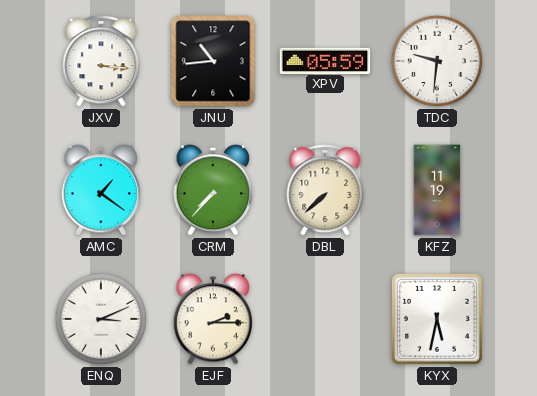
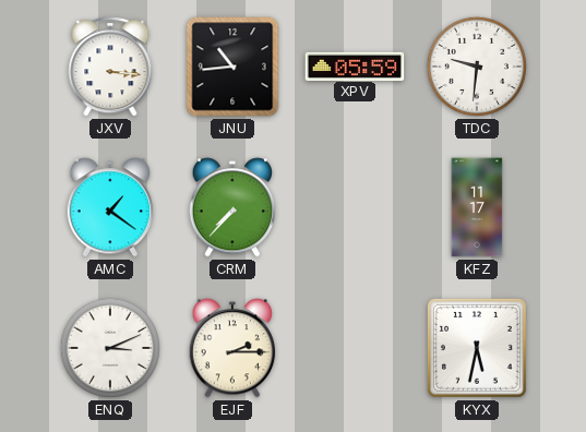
DBL: 7:38 -> none
KFZ: 11:19 -> 11:17
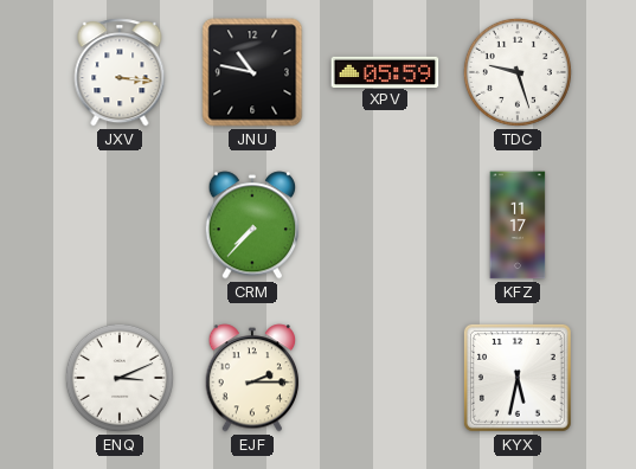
JNU: 10:44 -> 10:47
TDC: 9:31 -> 9:27
AMC: 1:21 -> none
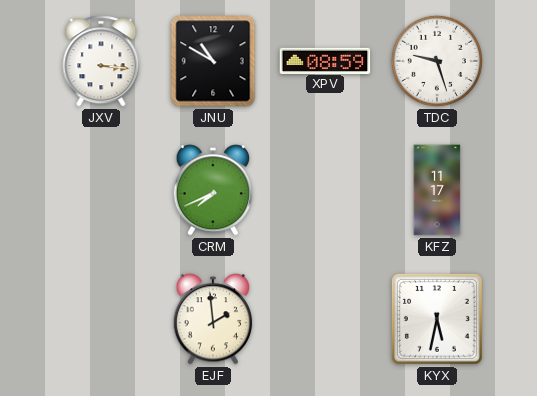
JNU: 10:47 -> 10:50
XPV: 05:59 -> 08:59
CRM: 7:37 -> 7:41
ENQ: 3:11 -> none
EJF: 2:15 -> 1:59
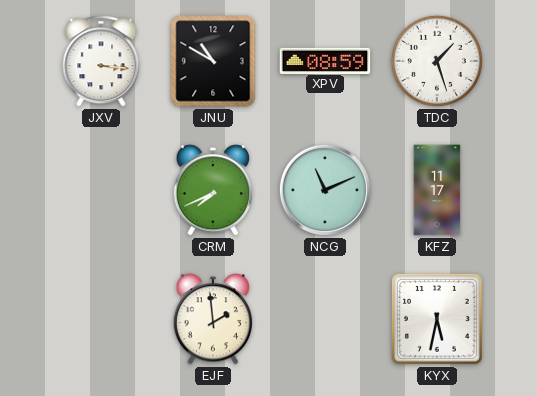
TDC: 9:27 -> 1:27
NCG: none -> 11:11
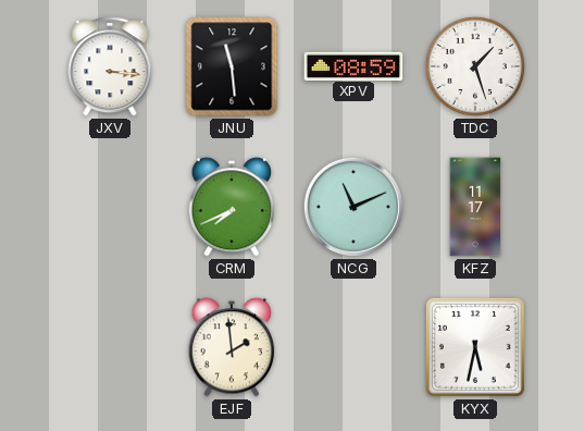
JNU: 10:50 -> 11:29
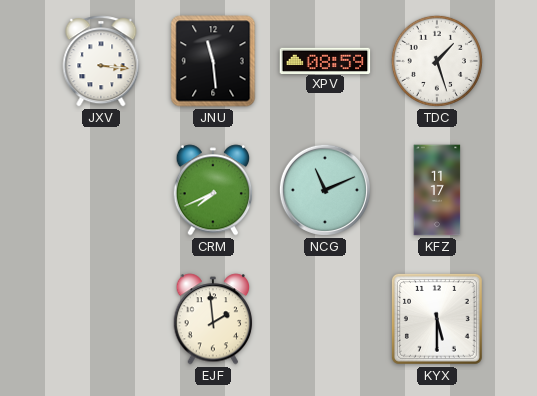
KYX: 5:32 -> 5:30
